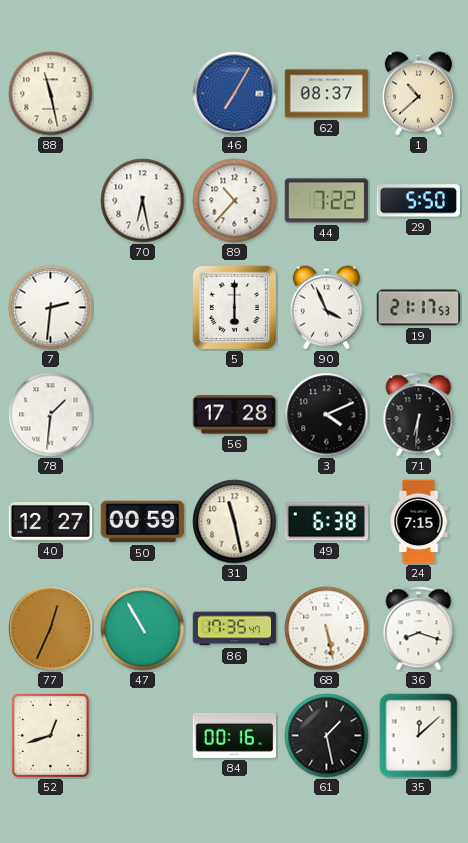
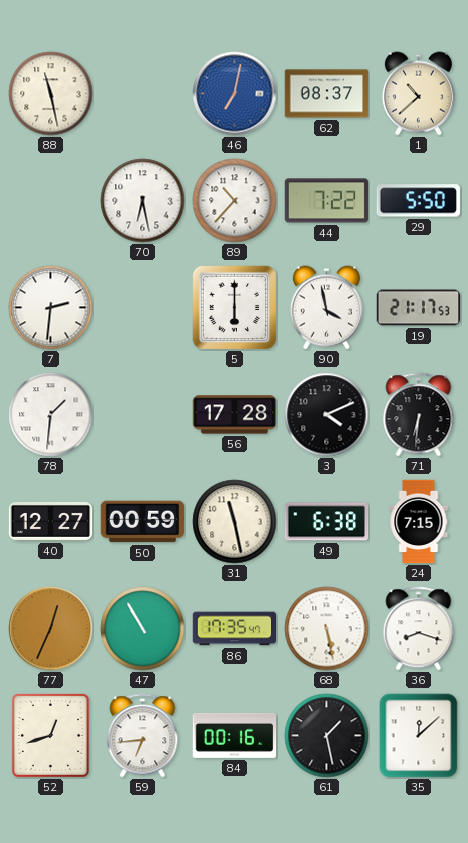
46: 7:05 -> 7:02
90: 3:56 -> 3:58
59: none -> 6:44
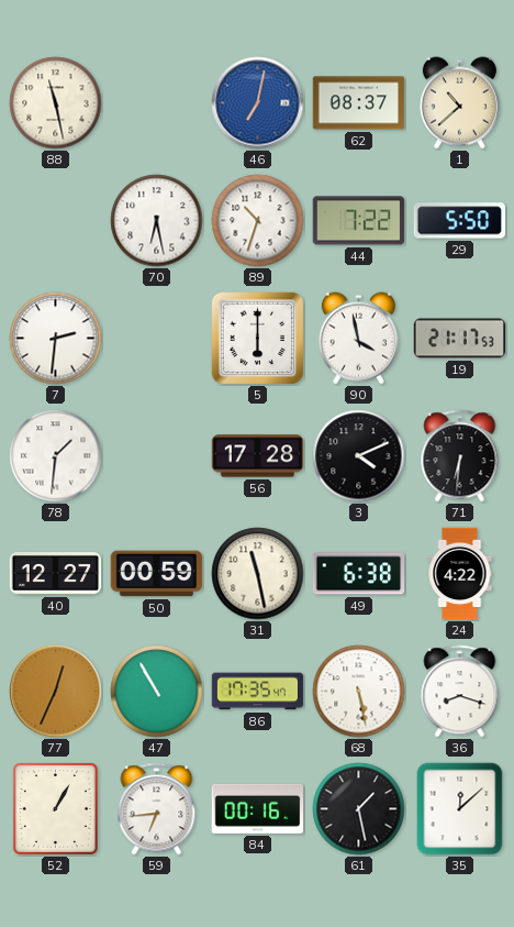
89: 10:37 -> 10:33
24: 7:15 -> 4:22
52: 12:42 -> 1:05
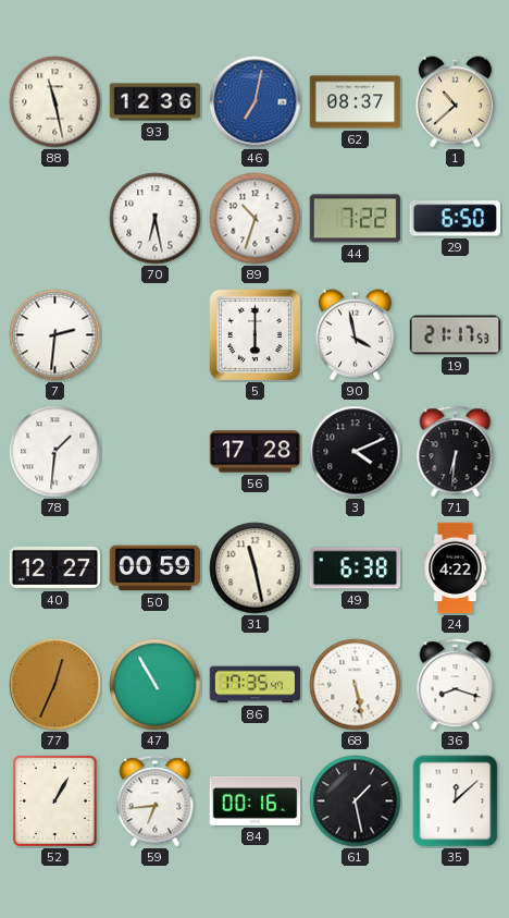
93: none -> 12:36
29: 5:50 -> 6:50
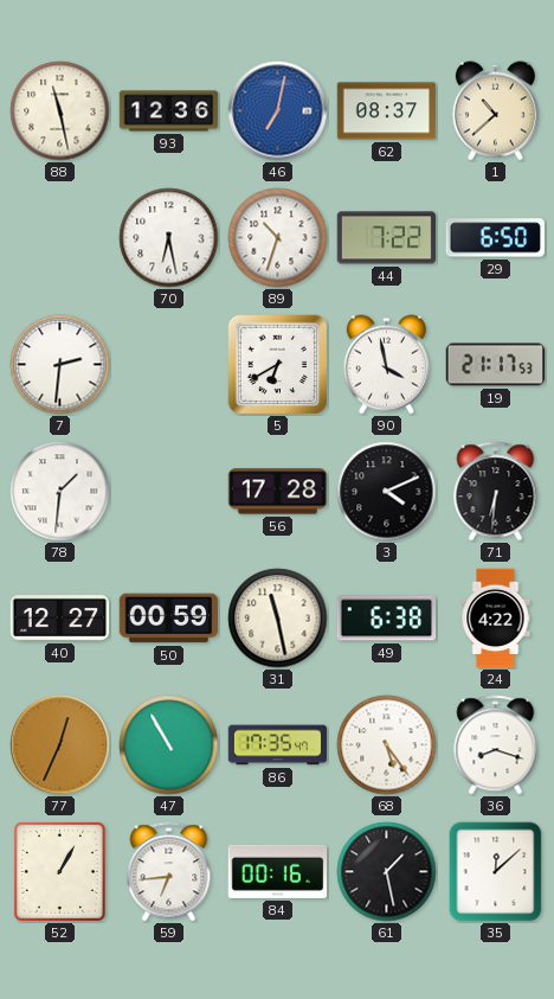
5: 6:00 -> 6:40
68: 5:28 -> 5:24
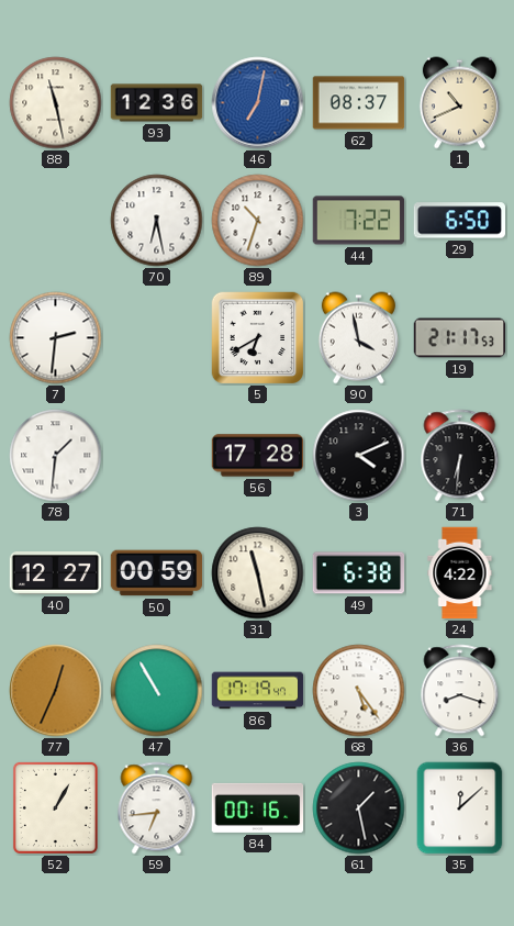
1: 10:38 -> 10:41
86: 17:35 -> 17:19
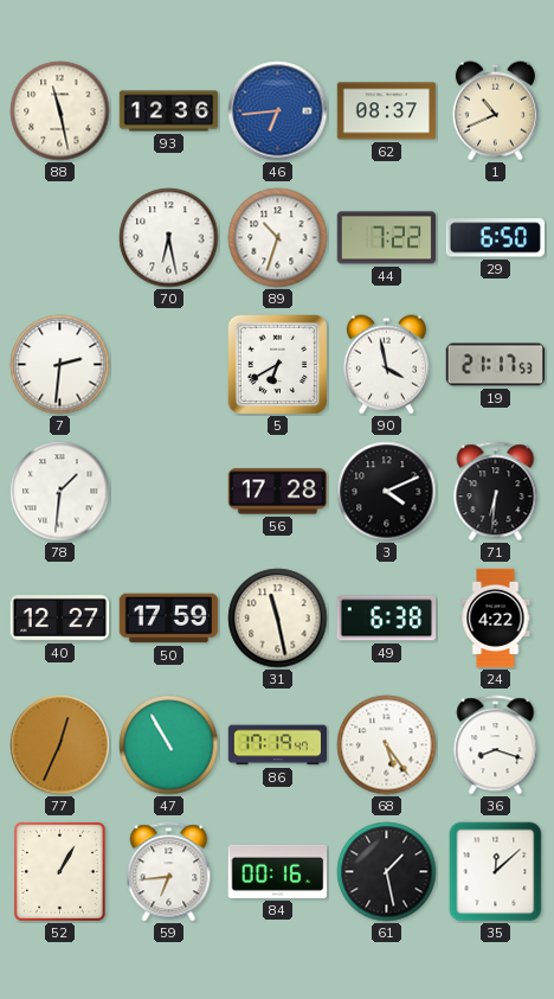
46: 7:02 -> 6:44
50: 00:59 -> 17:59
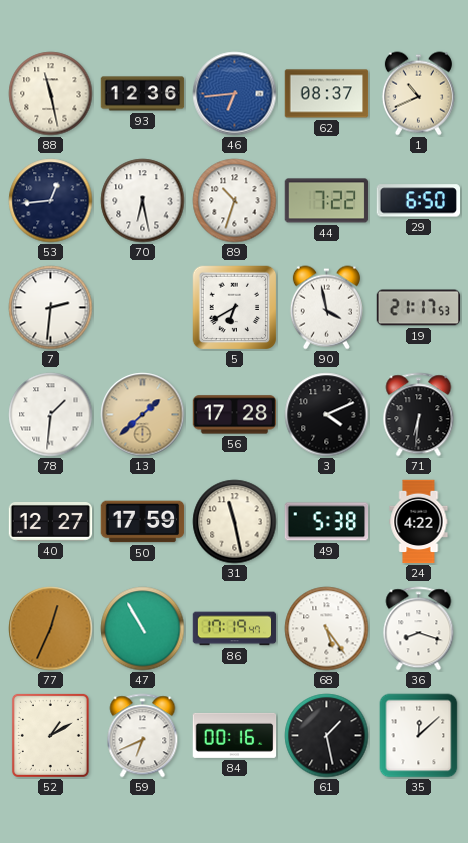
53: none -> 12:44
13: none -> 1:38
49: 6:38 -> 5:38
52: 1:05 -> 1:10
59: 6:44 -> 6:41
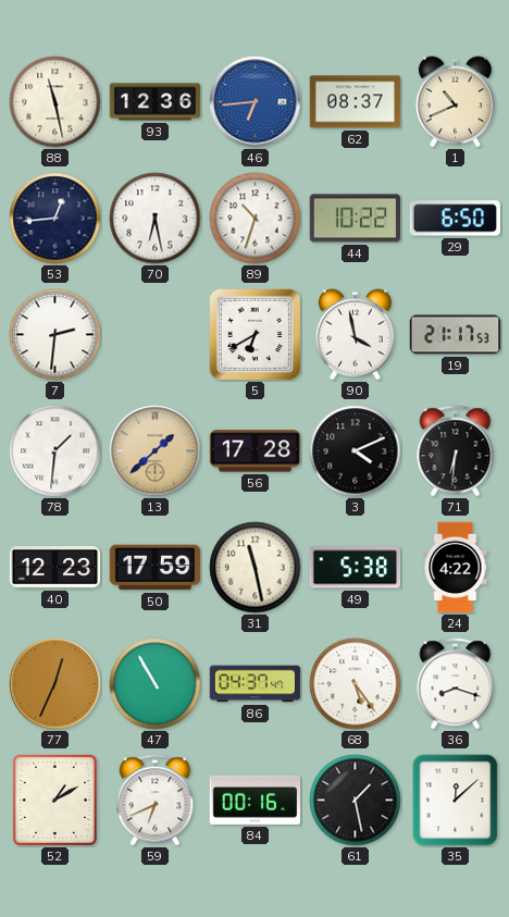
44: 7:22 -> 10:22
40: 12:27 -> 12:23
86: 17:19 -> 04:37
